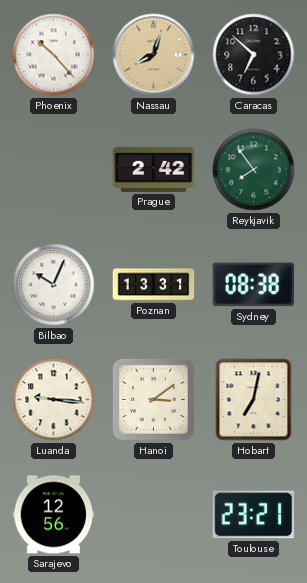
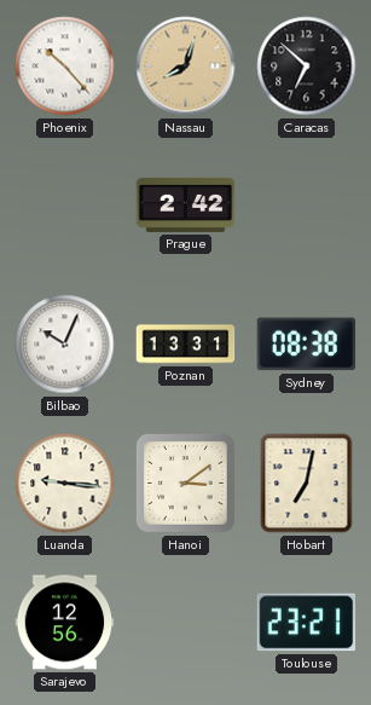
Reykjavik: 7:54 -> none
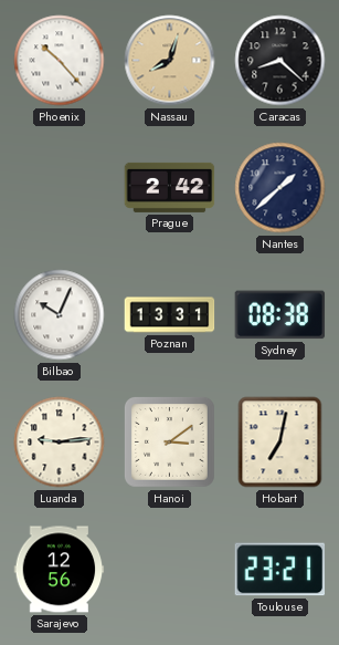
Caracas: 6:52 -> 8:22
Nantes: none -> 1:38
Luanda: 9:16 -> 9:14
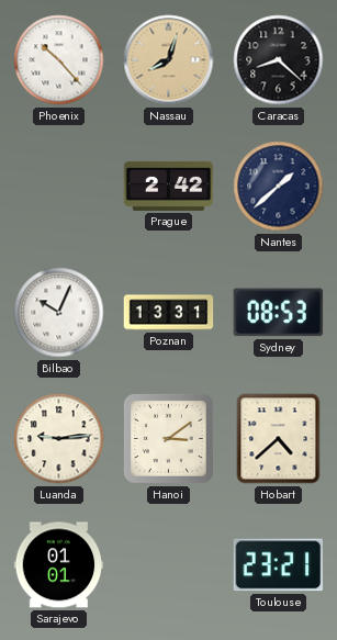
Sydney: 08:38 -> 08:53
Hobart: 7:02 -> 4:38
Sarajevo: 12:56 -> 01:01
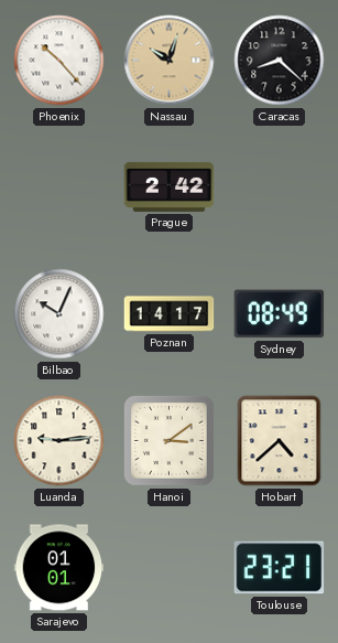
Nassau: 8:03 -> 10:03
Nantes: 1:38 -> none
Poznan: 13:31 -> 14:17
Sydney: 08:53 -> 08:49
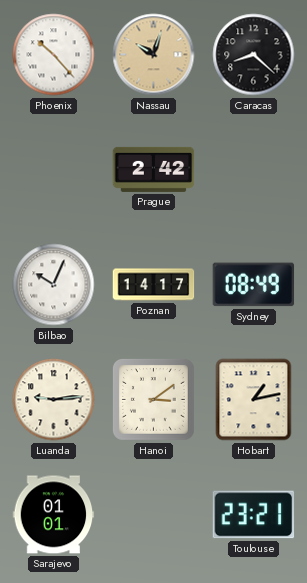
Hobart: 4:38 -> 1:13
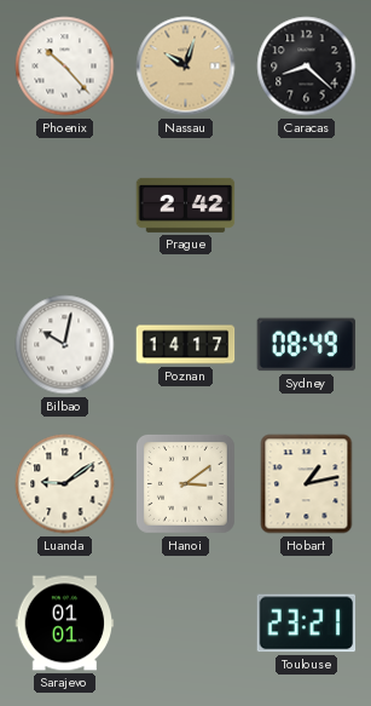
Bilbao: 10:04 -> 10:02
Luanda: 9:14 -> 9:09
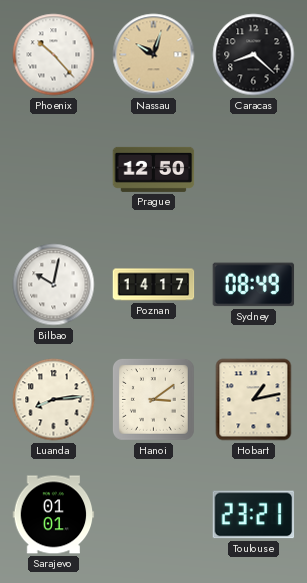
Prague: 2:42 -> 12:50
Luanda: 9:09 -> 8:14
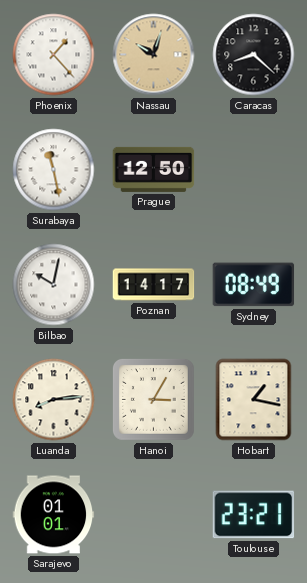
Phoenix: 10:23 -> 1:23
Surabaya: none -> 11:28
Hanoi: 3:09 -> 3:05
Hobart: 1:13 -> 1:17
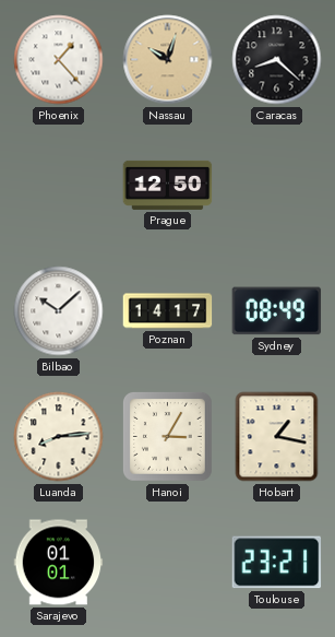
Surabaya: 11:28 -> none
Bilbao: 10:02 -> 10:08
